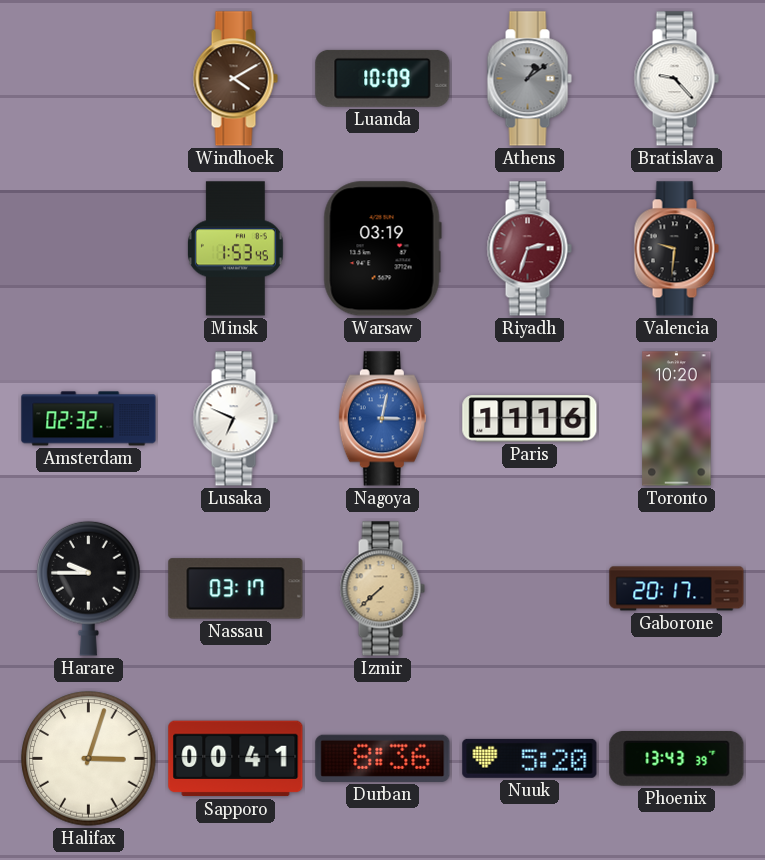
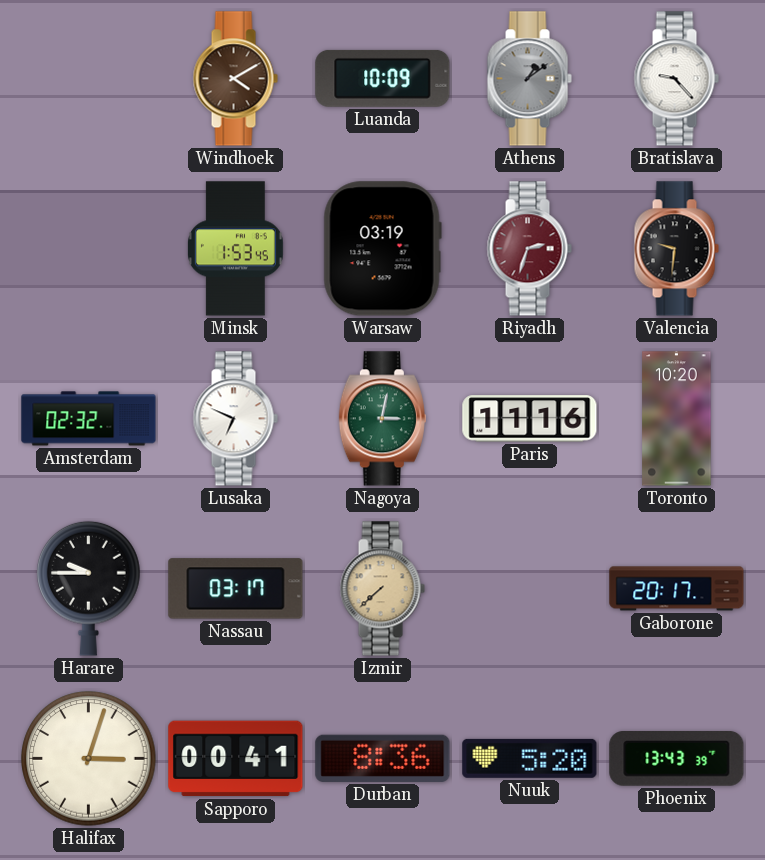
Nagoya dial: blue -> green
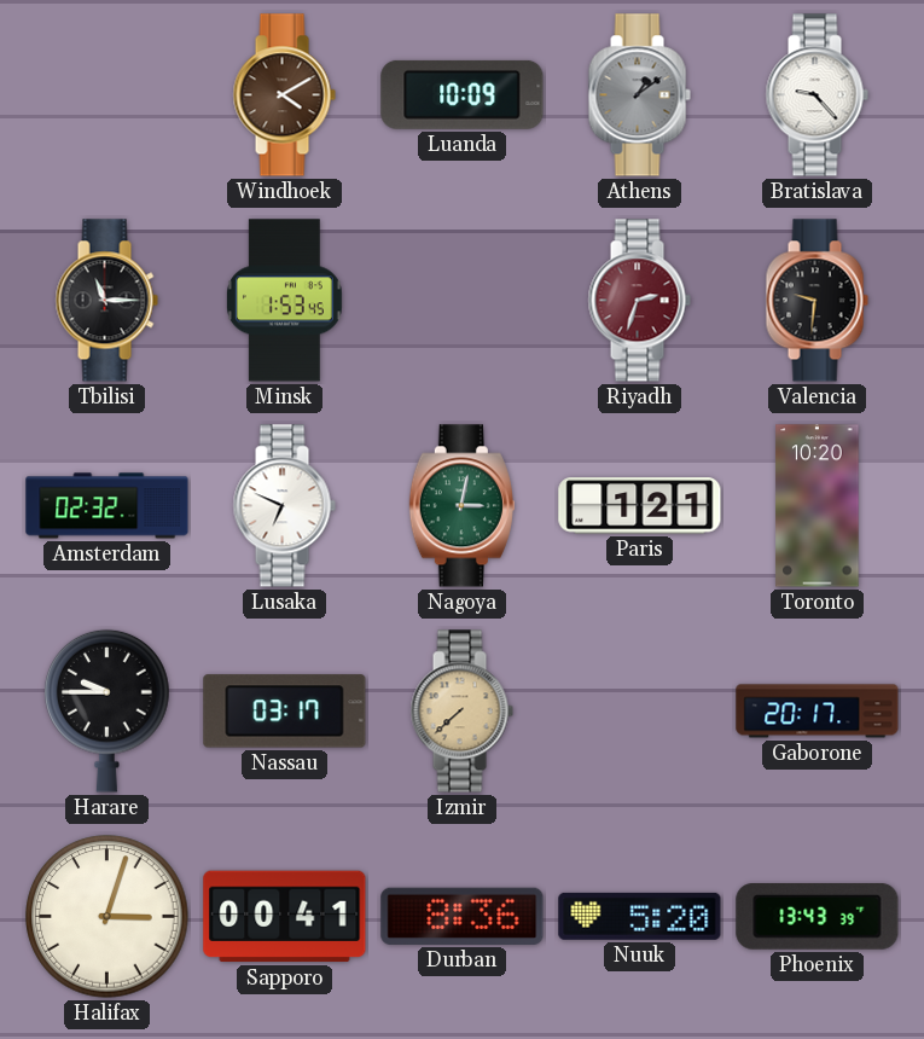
Tbilisi: none -> 11:15
Warsaw: 03:19 -> none
Paris: 11:16 -> 1:21
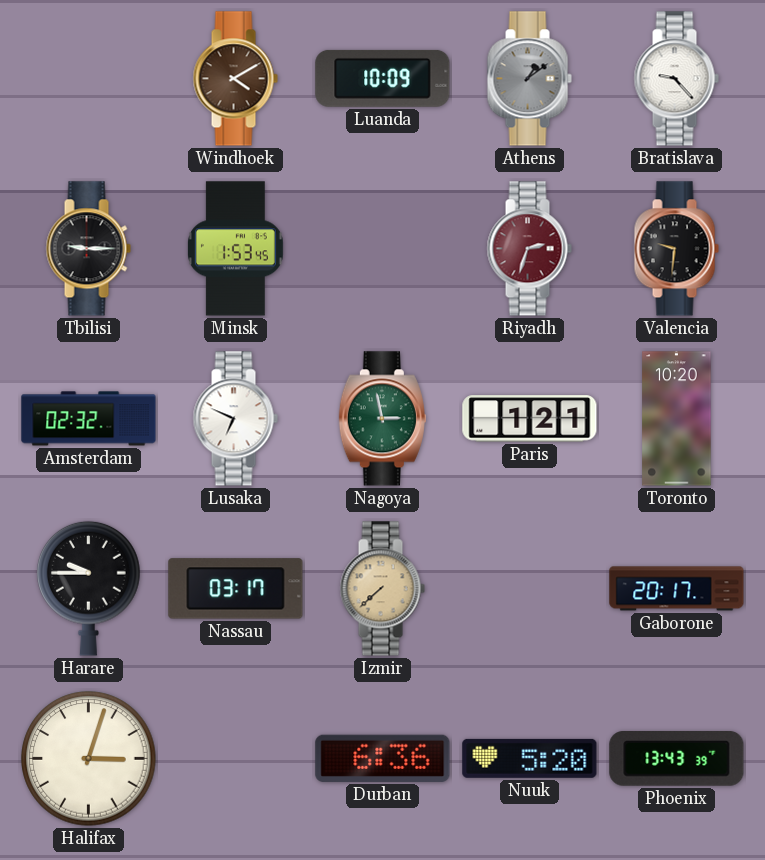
Tbilisi: 11:15 -> 9:15
Nagoya: 3:02 -> 2:58
Sapporo: 00:41 -> none
Durban: 8:36 -> 6:36
